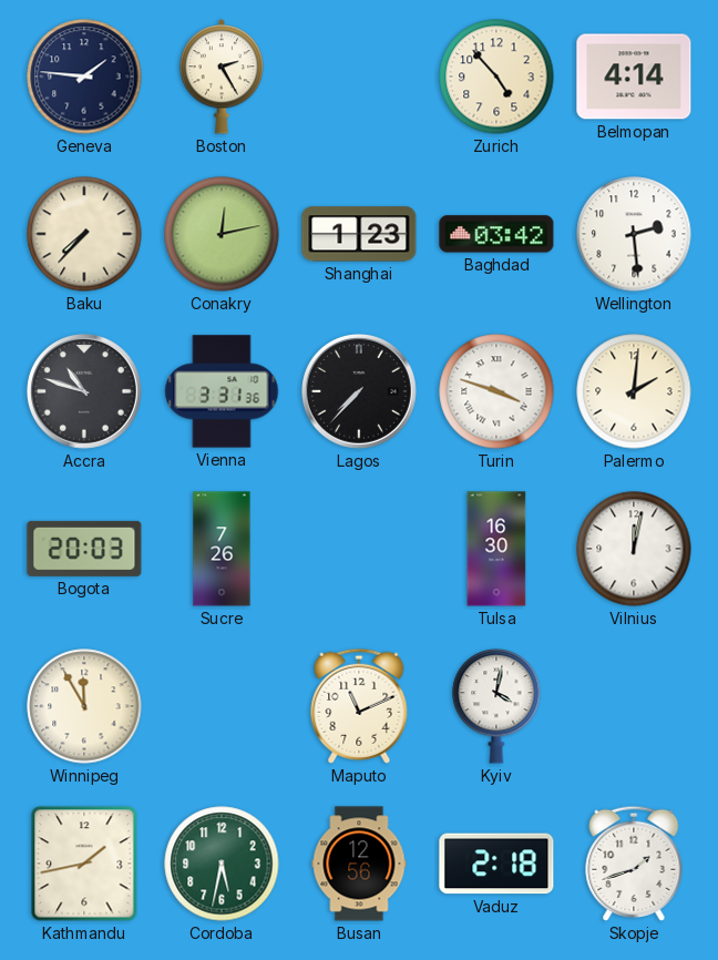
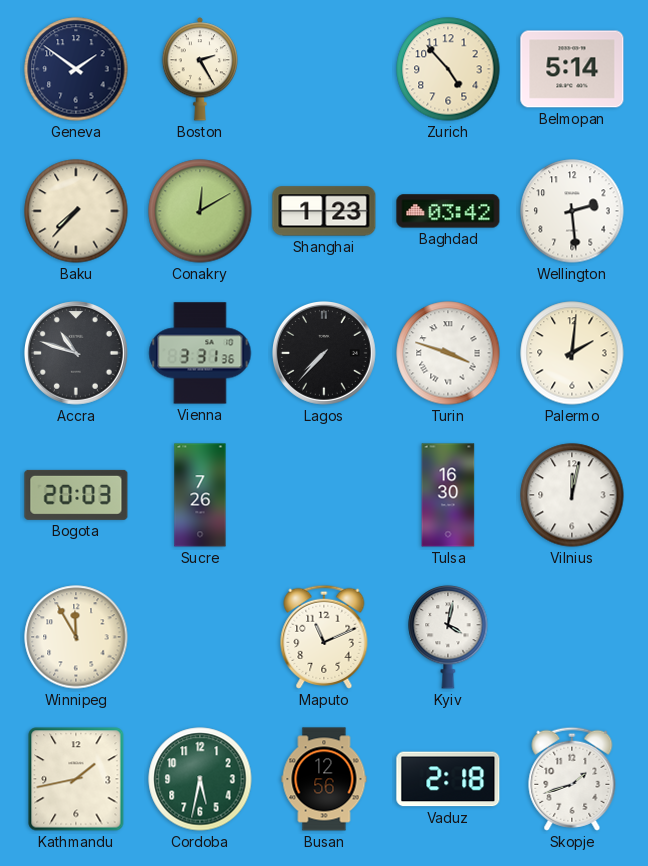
Geneva: 1:46 -> 1:51
Belmopan: 4:14 -> 5:14
Conakry: 12:13 -> 12:10
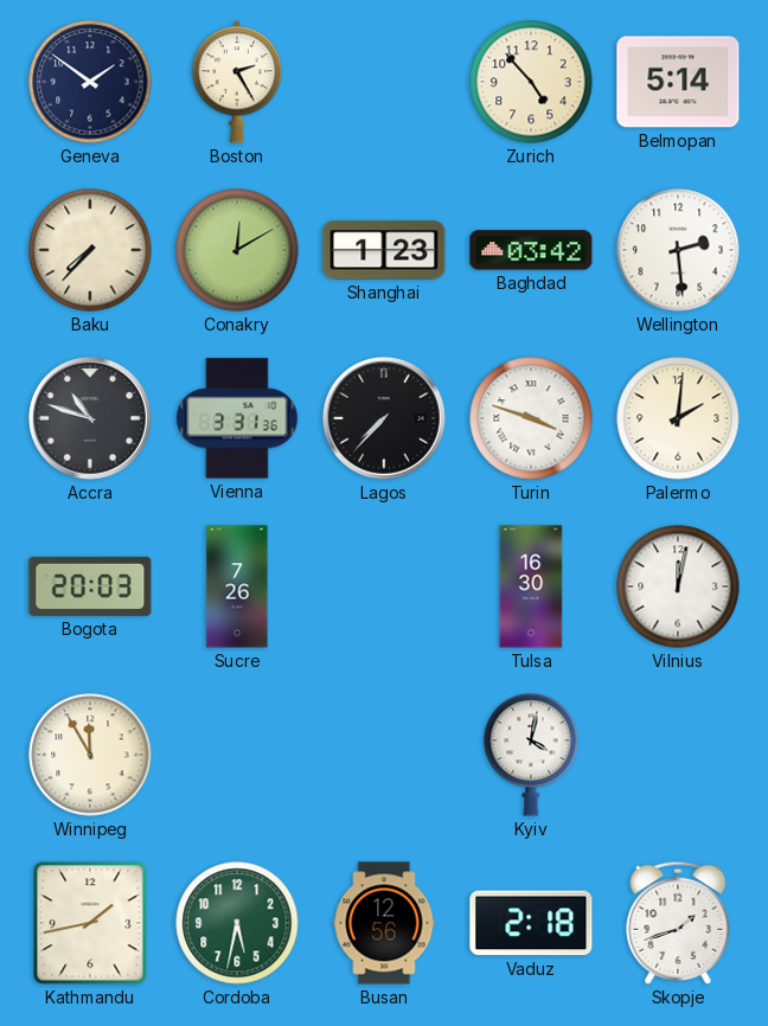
Maputo: 11:11 -> none
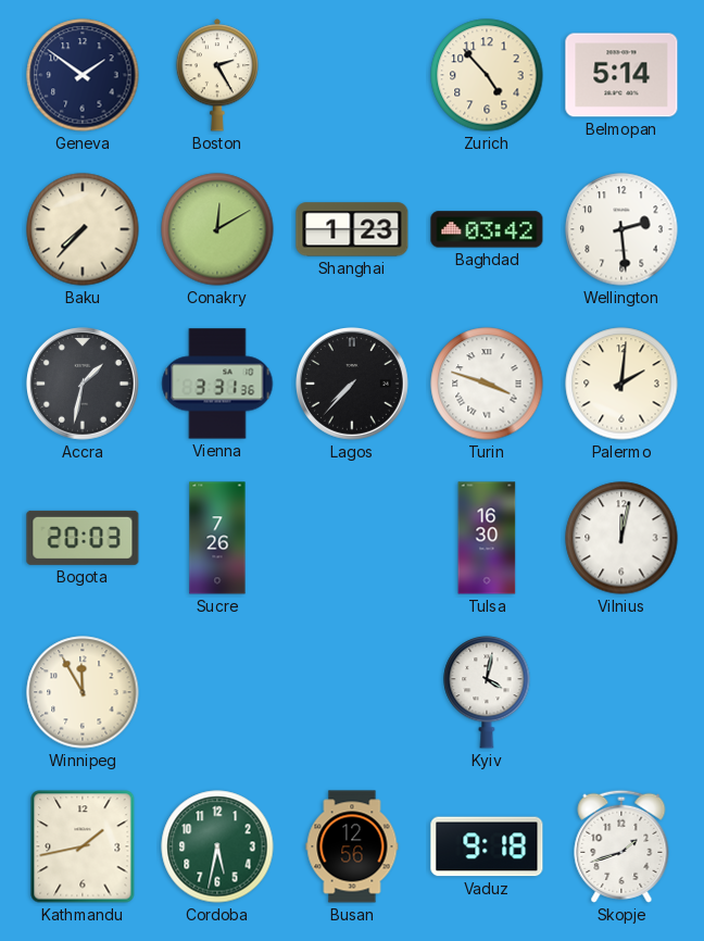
Accra: 10:48 -> 1:32
Vaduz: 2:18 -> 9:18
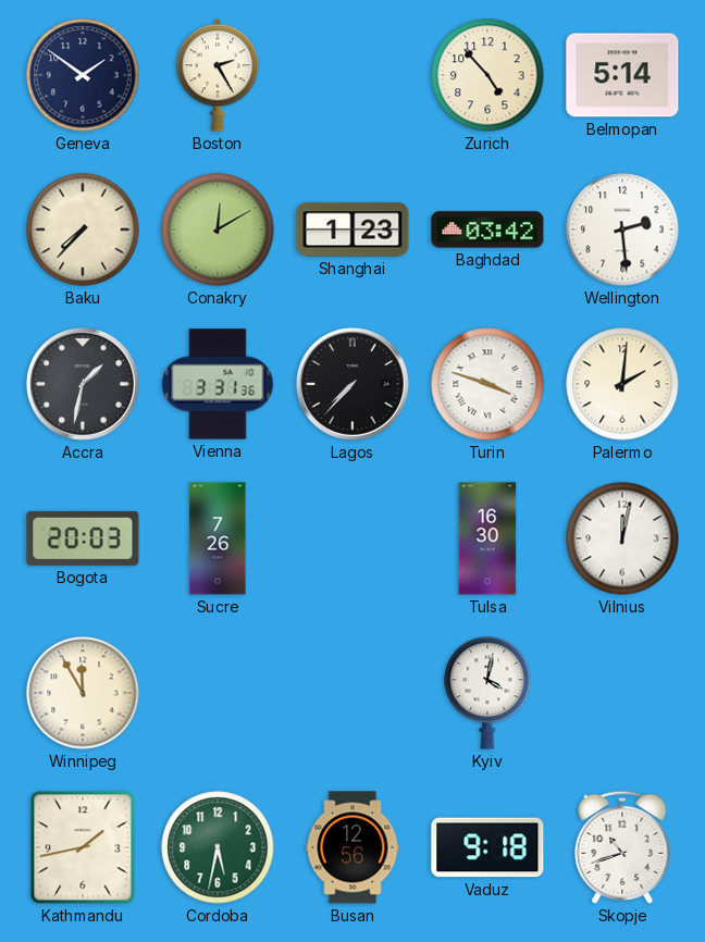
Skopje: 1:42 -> 10:42
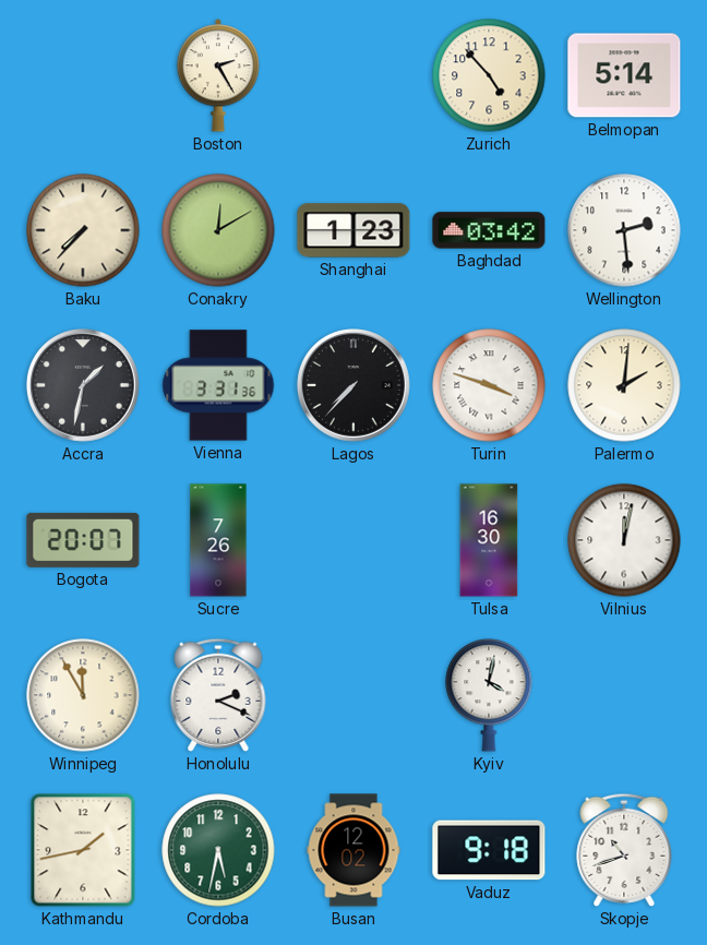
Geneva: 1:51 -> none
Bogota: 20:03 -> 20:07
Honolulu: none -> 2:19
Busan: 12:56 -> 12:02
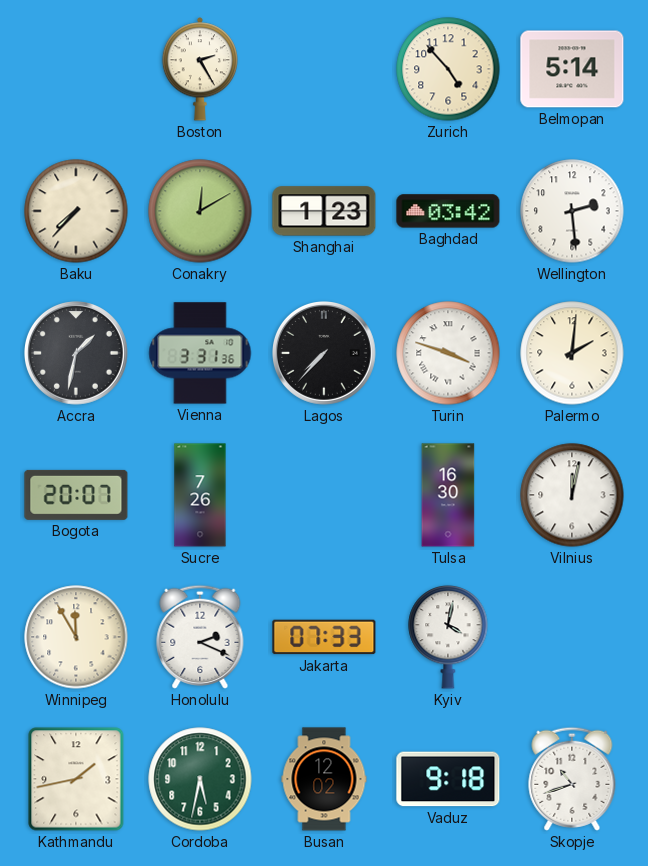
Jakarta: none -> 07:33
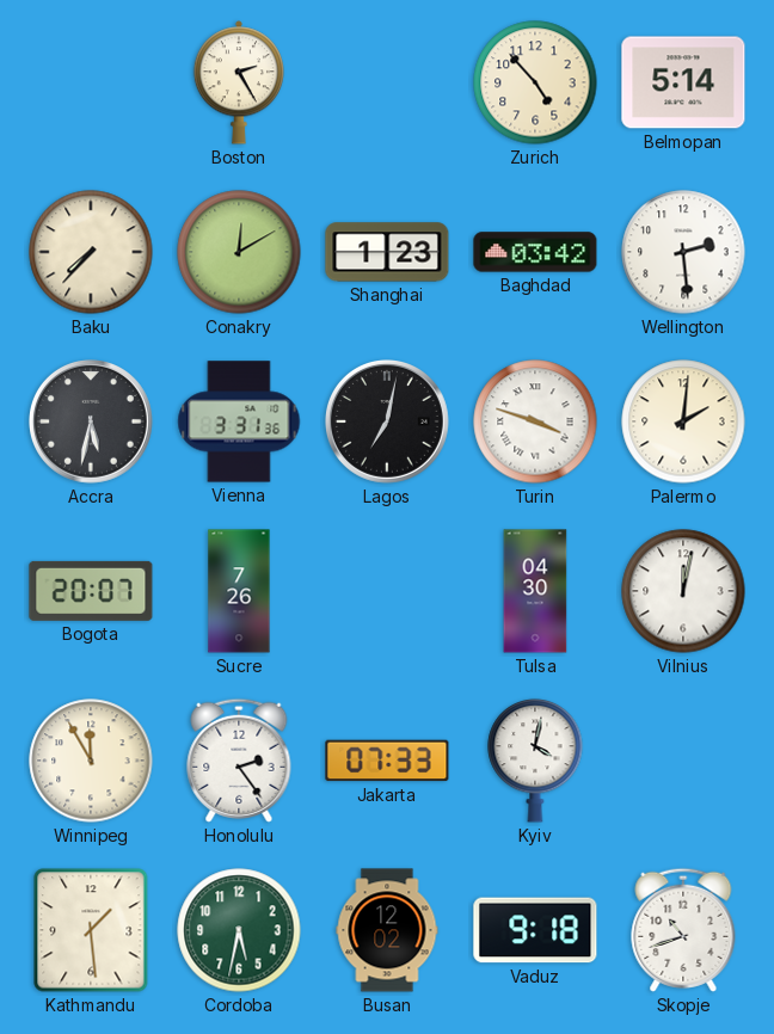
Accra: 1:32 -> 5:32
Lagos: 7:37 -> 7:02
Tulsa: 16:30 -> 04:30
Honolulu: 2:19 -> 2:24
Kathmandu: 1:43 -> 1:29
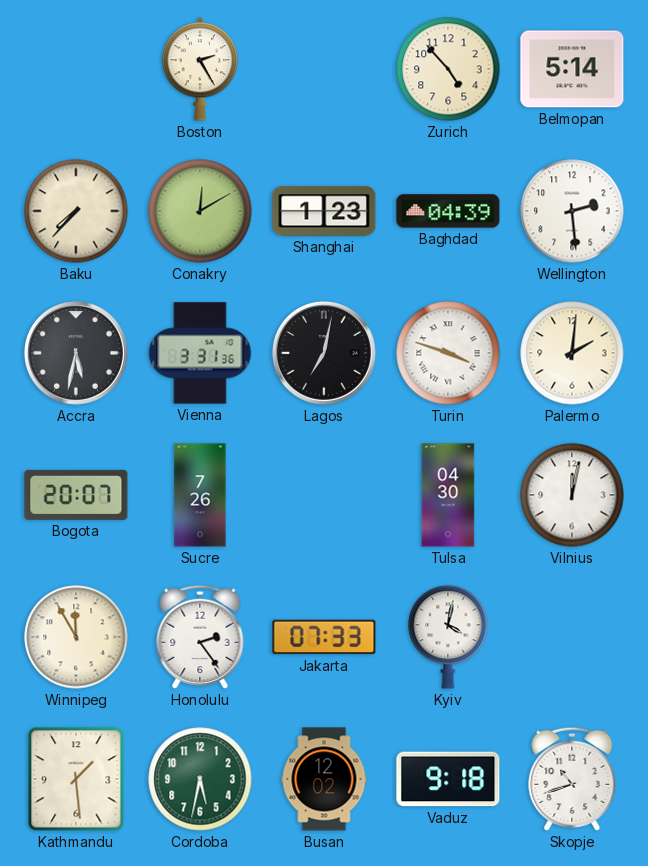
Baghdad: 03:42 -> 04:39
